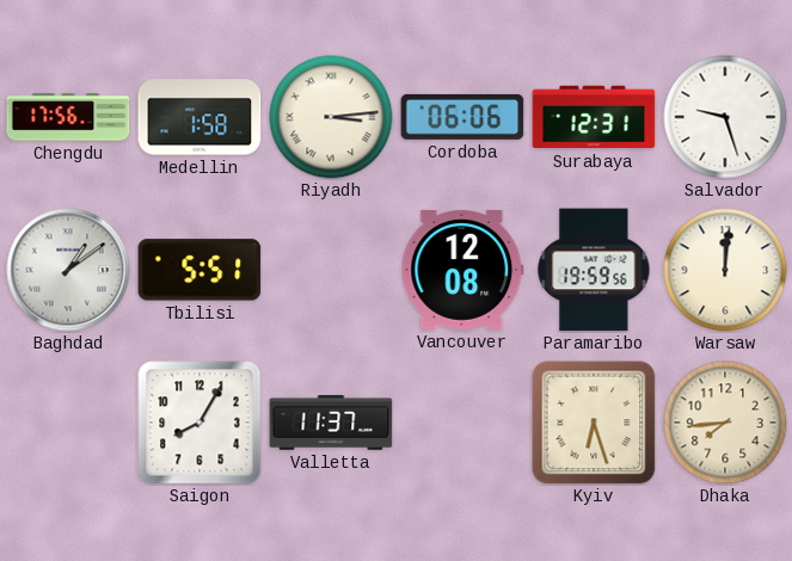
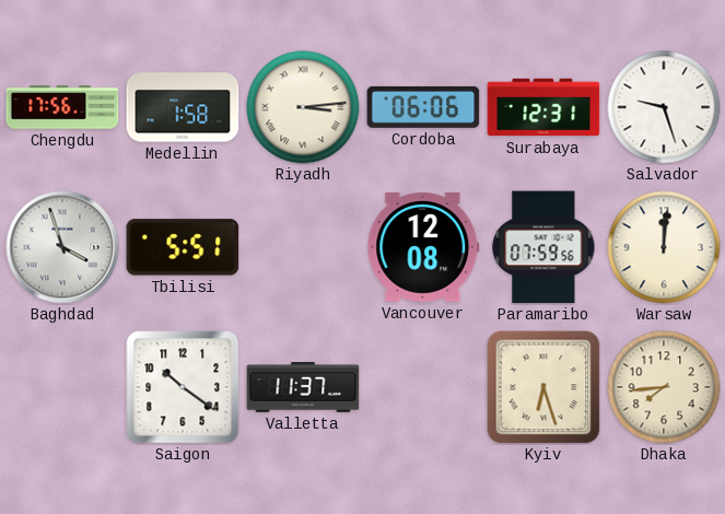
Baghdad: 1:09 -> 3:57
Paramaribo: 19:59 -> 07:59
Saigon: 8:05 -> 10:21
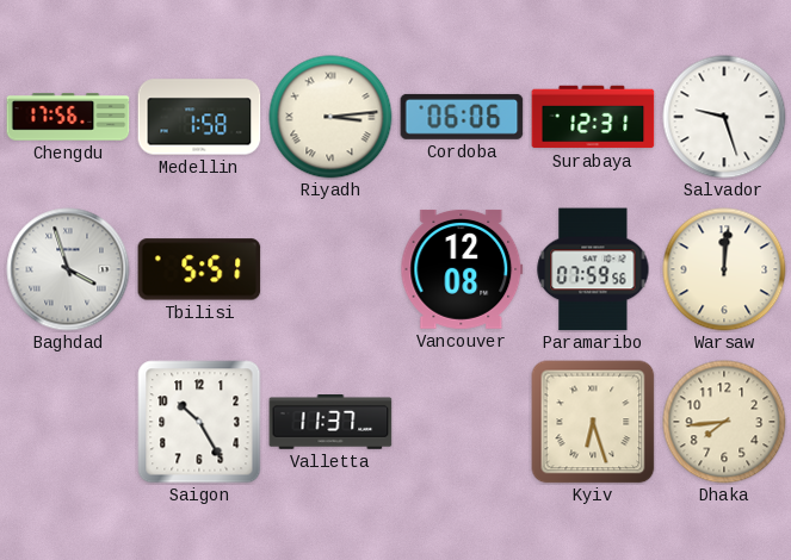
Saigon: 10:21 -> 10:25
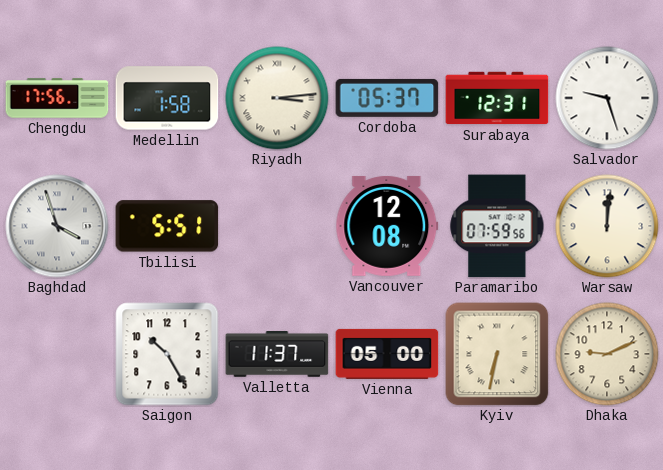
Cordoba: 06:06 -> 05:37
Vienna: none -> 05:00
Kyiv: 6:27 -> 6:32
Dhaka: 7:44 -> 9:11
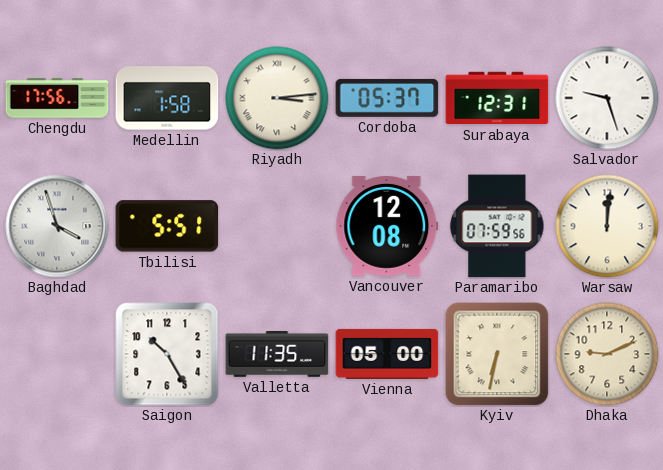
Valletta: 11:37 -> 11:35
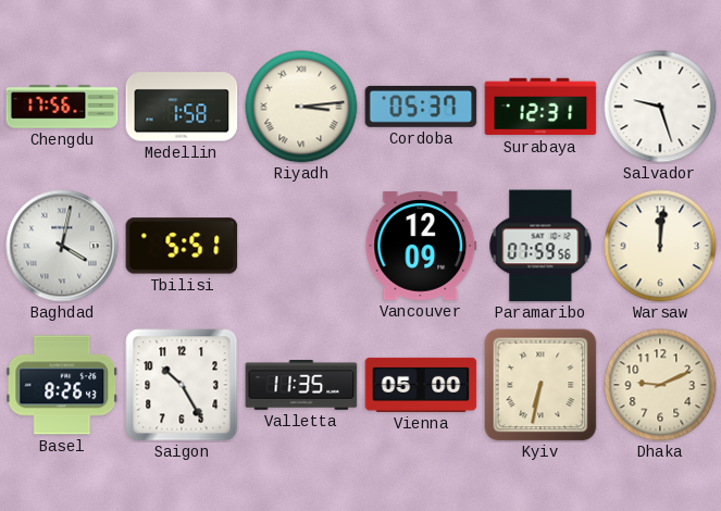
Baghdad: 3:57 -> 4:02
Vancouver: 12:08 -> 12:09
Basel: none -> 8:26
